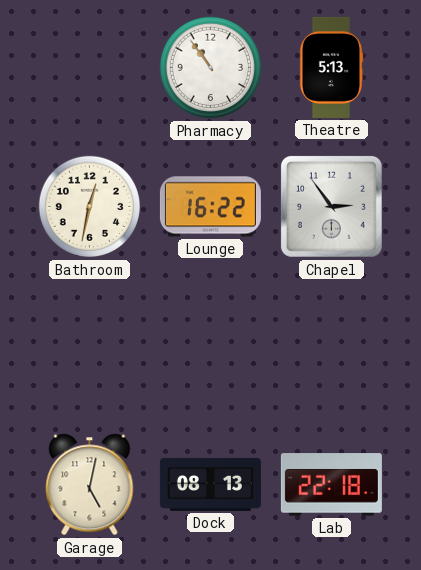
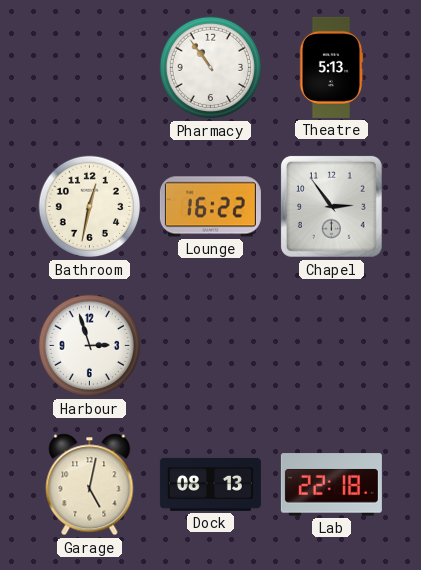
Harbour: none -> 2:57
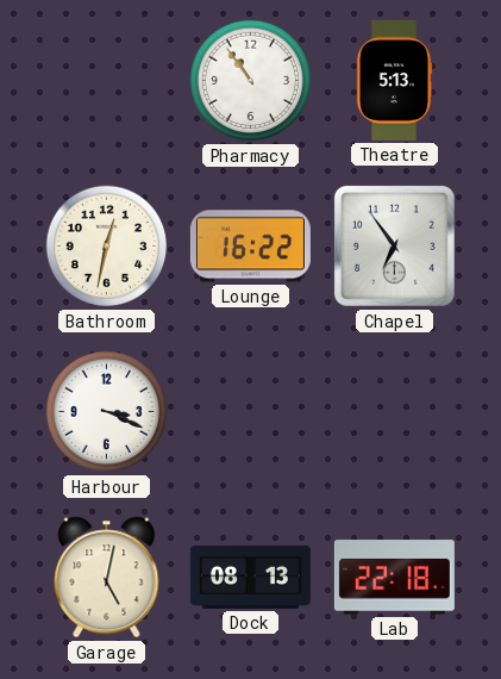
Chapel: 2:54 -> 6:54
Harbour: 2:57 -> 3:19
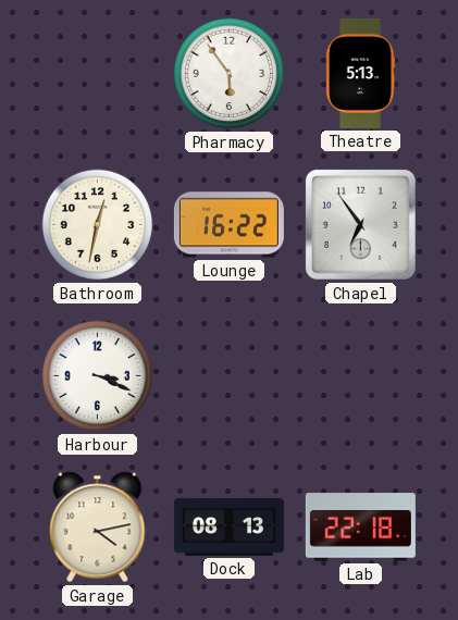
Pharmacy: 10:54 -> 5:54
Garage: 5:02 -> 4:13
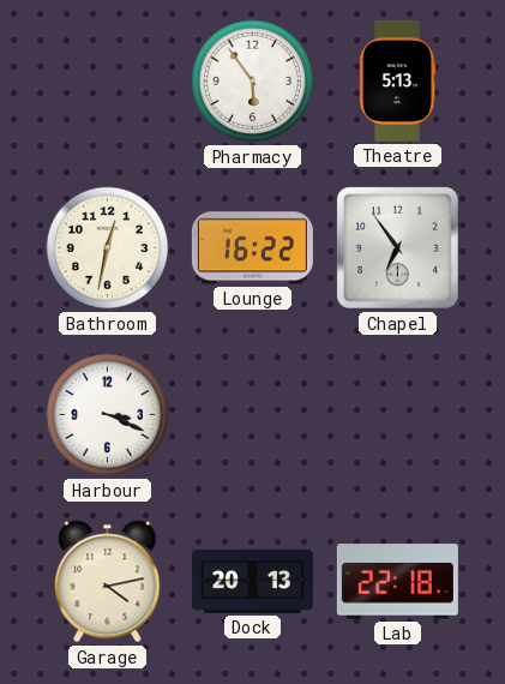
Dock: 08:13 -> 20:13
